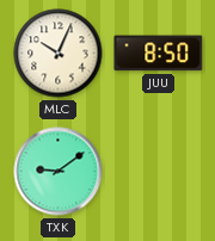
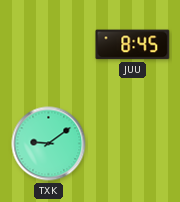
MLC: 10:04 -> none
JUU: 8:50 -> 8:45
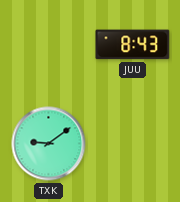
JUU: 8:45 -> 8:43
